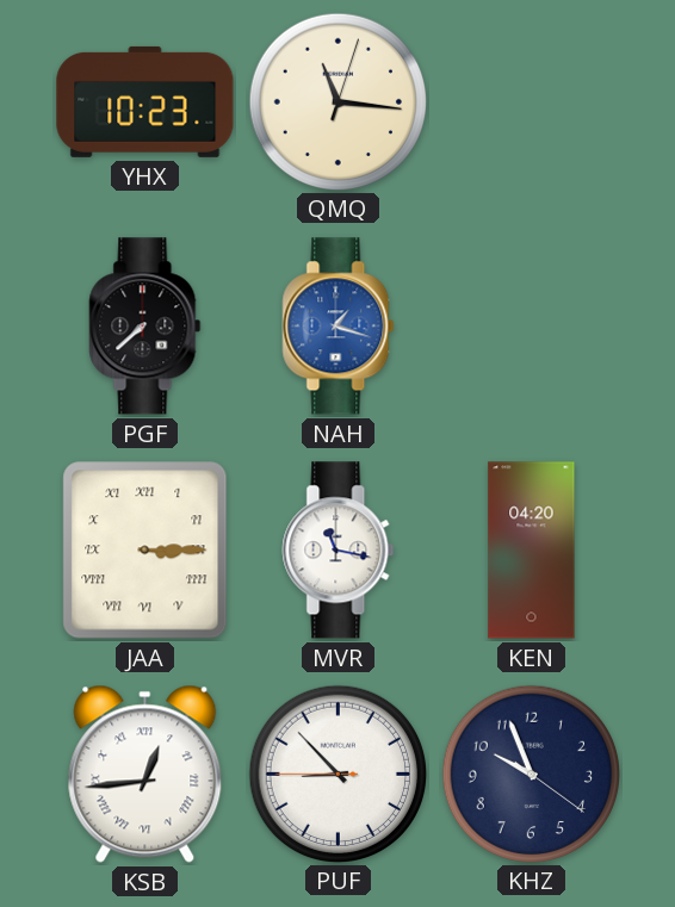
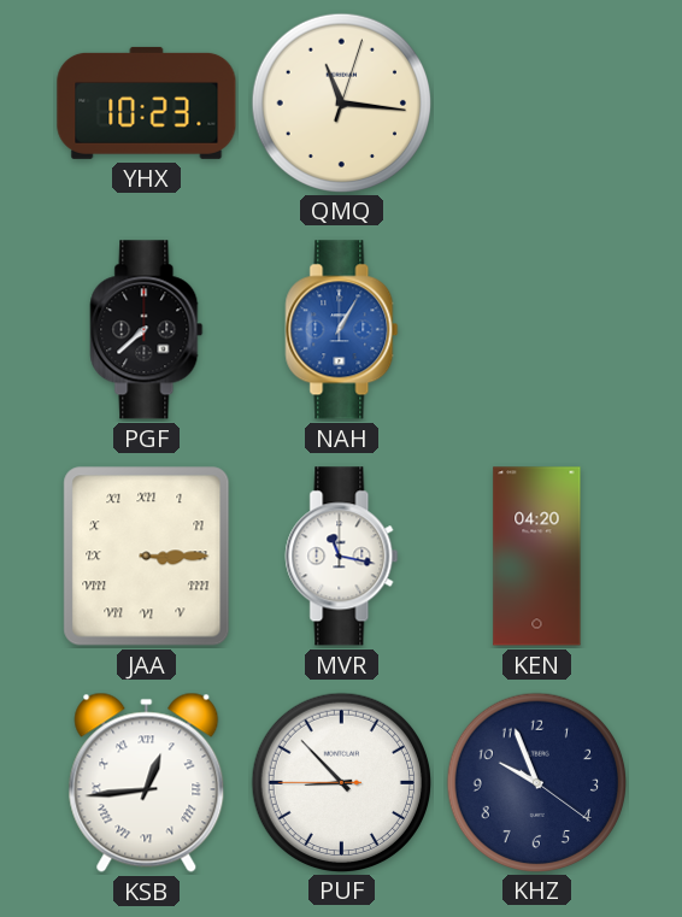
NAH: 1:18 -> 1:05
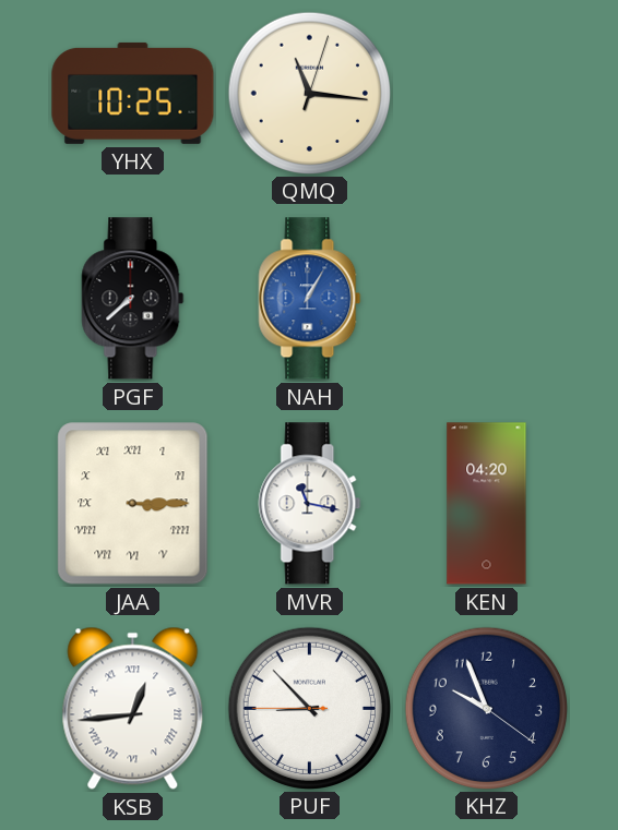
YHX: 10:23 -> 10:25
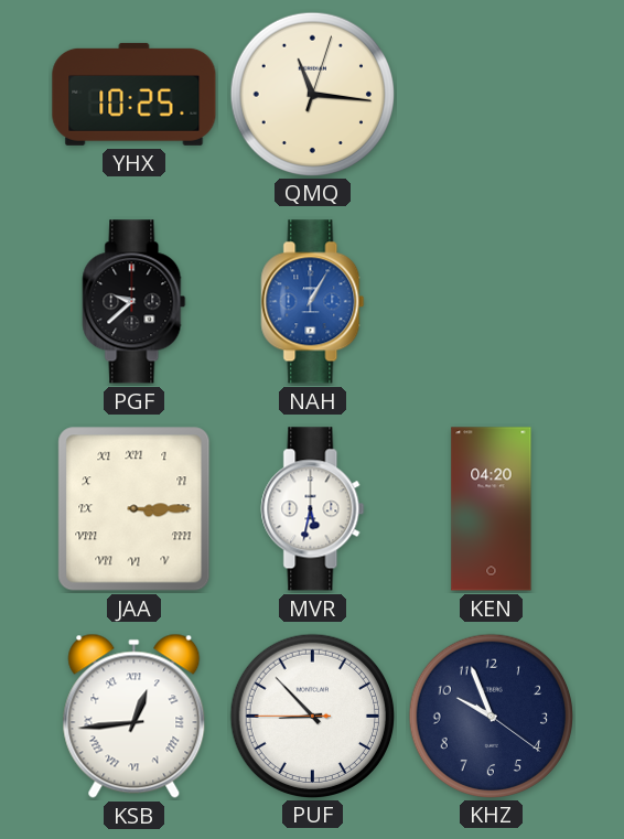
PGF: 7:38 -> 9:38
MVR: 11:17 -> 5:32
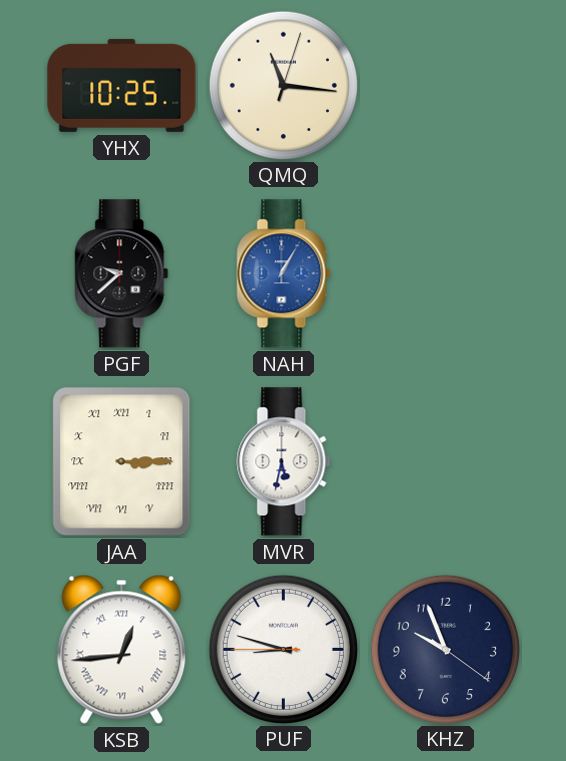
KEN: 04:20 -> none
PUF: 8:52 -> 8:47
